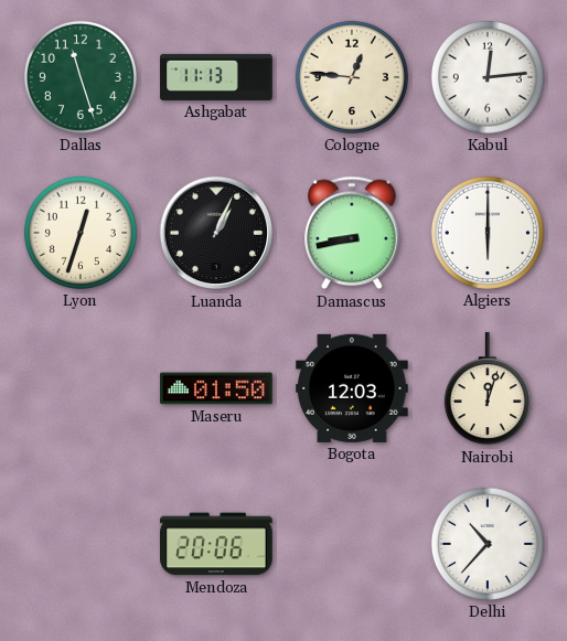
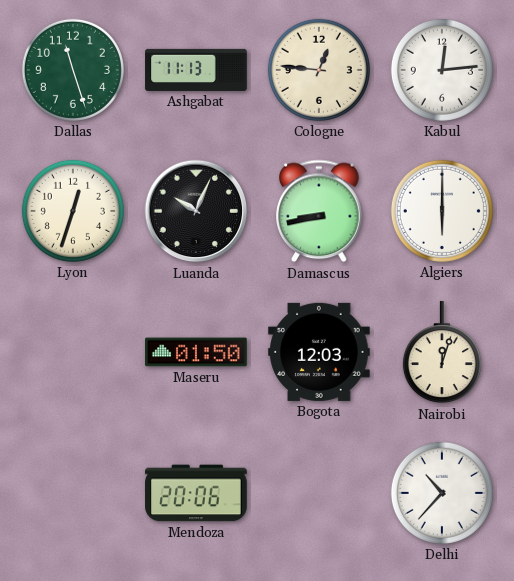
Luanda: 1:04 -> 10:04
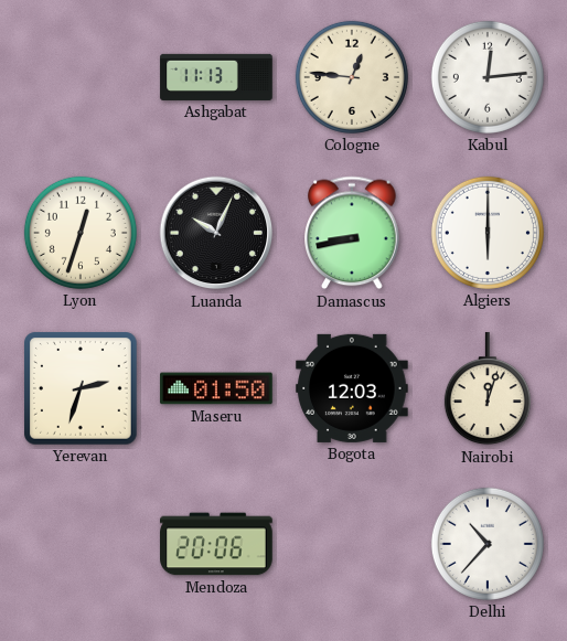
Dallas: 11:27 -> none
Yerevan: none -> 2:33
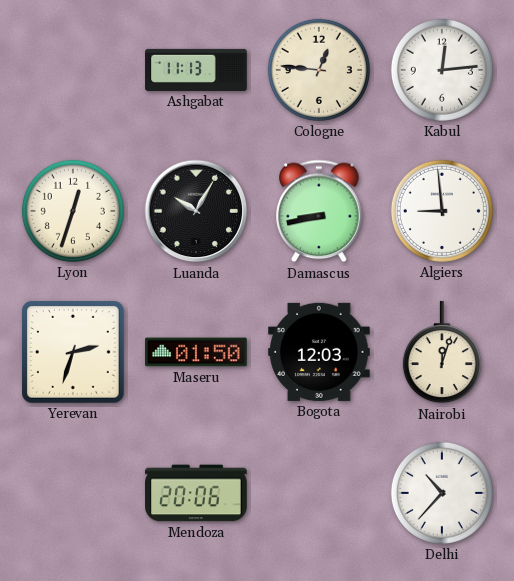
Luanda: 10:04 -> 10:05
Algiers: 6:00 -> 8:59
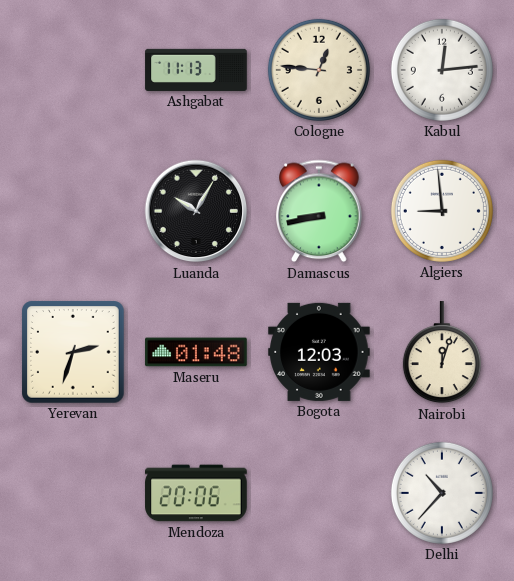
Lyon: 12:33 -> none
Maseru: 01:50 -> 01:48
